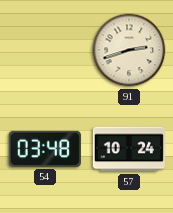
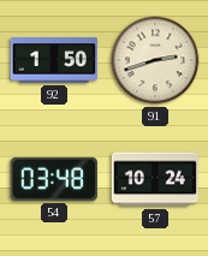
92: none -> 1:50
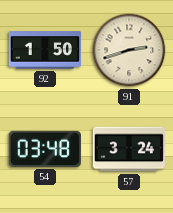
57: 10:24 -> 3:24
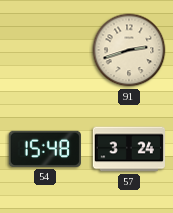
92: 1:50 -> none
54: 03:48 -> 15:48
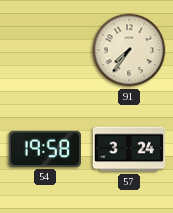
91: 2:42 -> 7:36
54: 15:48 -> 19:58
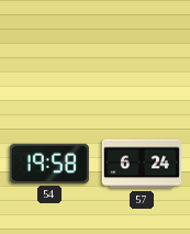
91: 7:36 -> none
57: 3:24 -> 6:24
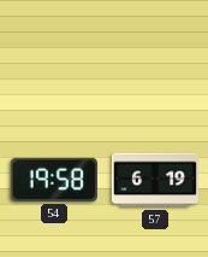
57: 6:24 -> 6:19
